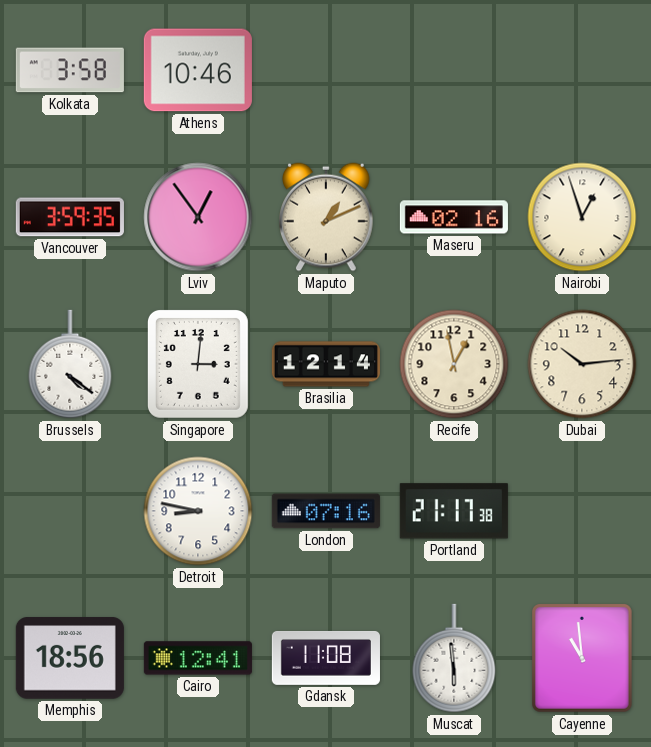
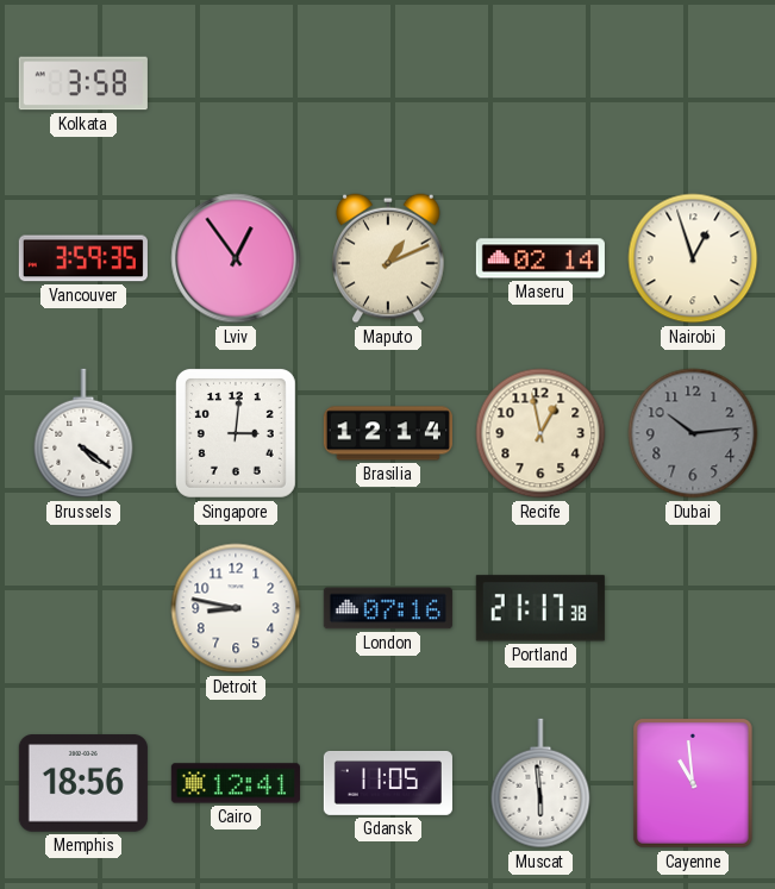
Athens: 10:46 -> none
Maseru: 02:16 -> 02:14
Dubai dial: cream -> grey
Gdansk: 11:08 -> 11:05
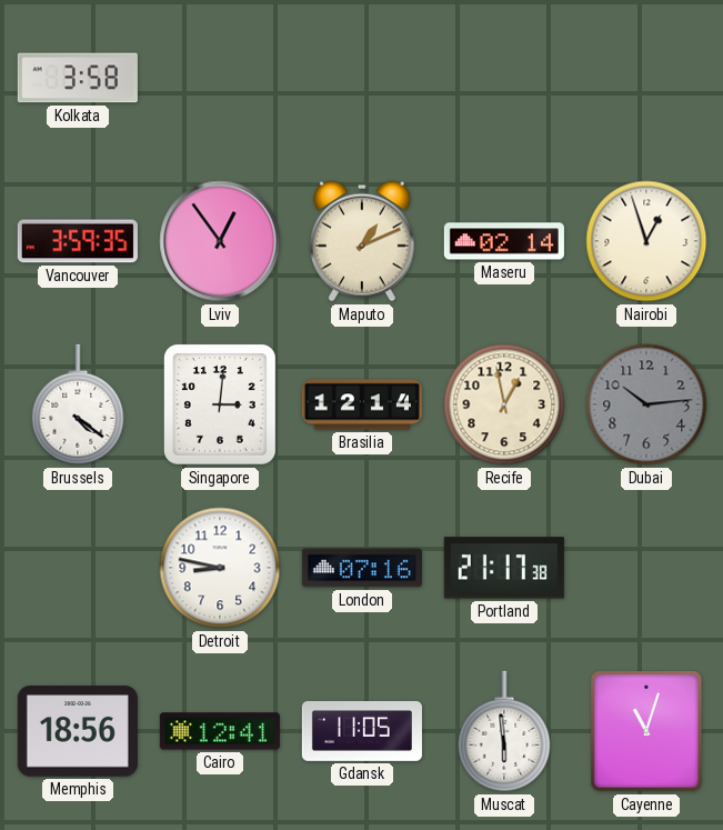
Cayenne: 10:59 -> 11:03
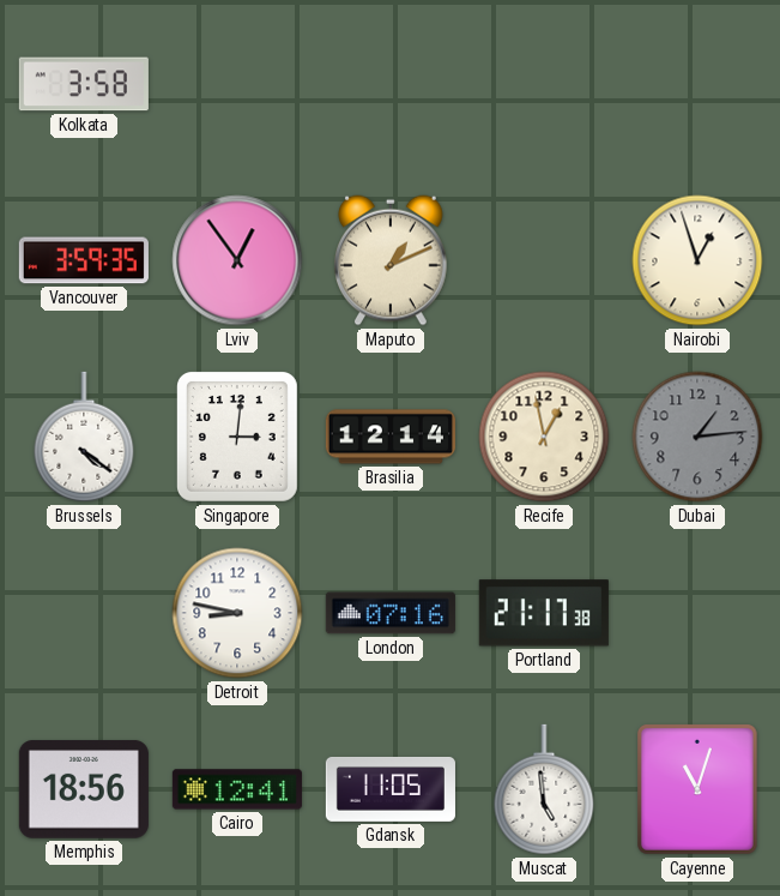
Maseru: 02:14 -> none
Dubai: 10:14 -> 1:14
Muscat: 5:59 -> 4:59
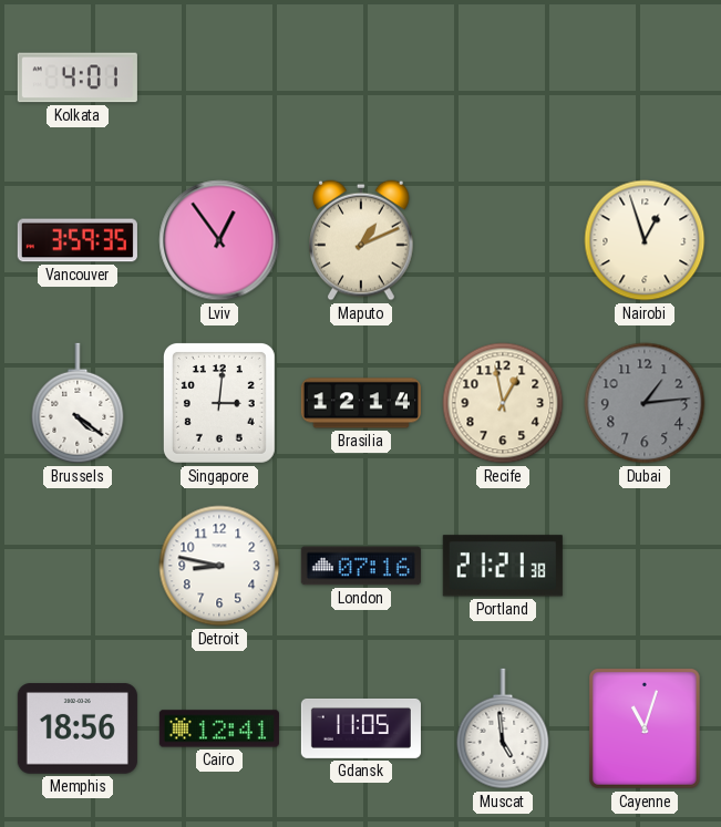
Kolkata: 3:58 -> 4:01
Portland: 21:17 -> 21:21
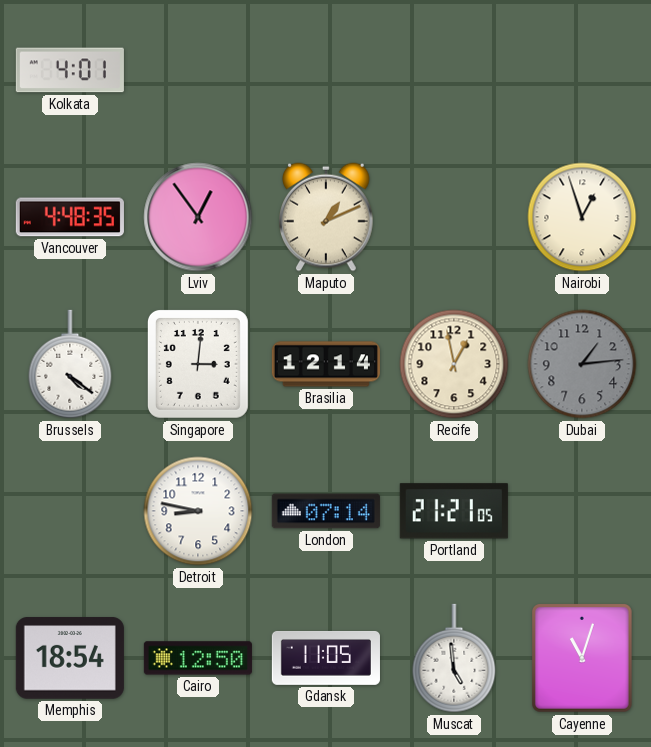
Vancouver: 3:59 -> 4:48
London: 07:16 -> 07:14
Portland: 21:21:38 -> 21:21:05
Memphis: 18:56 -> 18:54
Cairo: 12:41 -> 12:50
